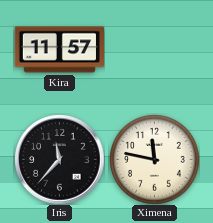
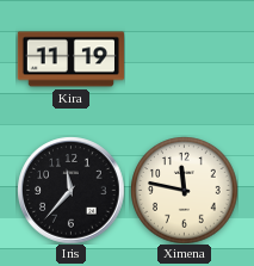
Kira: 11:57 -> 11:19
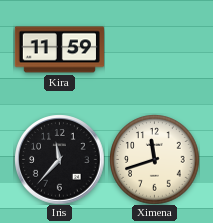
Kira: 11:19 -> 11:59
Ximena: 11:47 -> 11:42
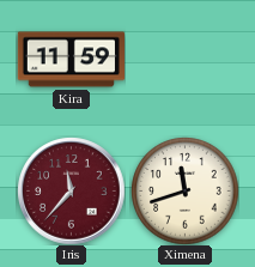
Iris dial: black -> burgundy
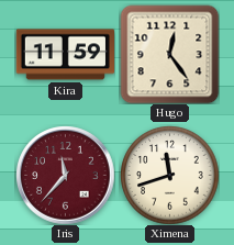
Hugo: none -> 12:24
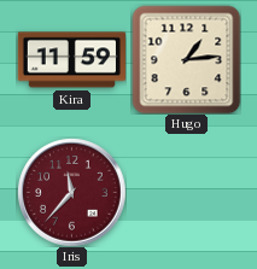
Hugo: 12:24 -> 1:14
Ximena: 11:42 -> none
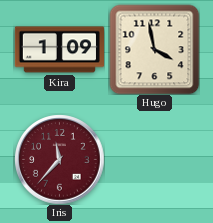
Kira: 11:59 -> 1:09
Hugo: 1:14 -> 3:58
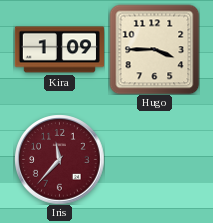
Hugo: 3:58 -> 3:45
